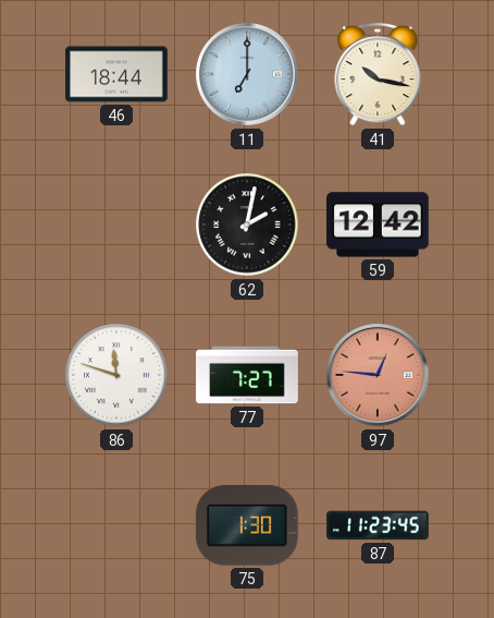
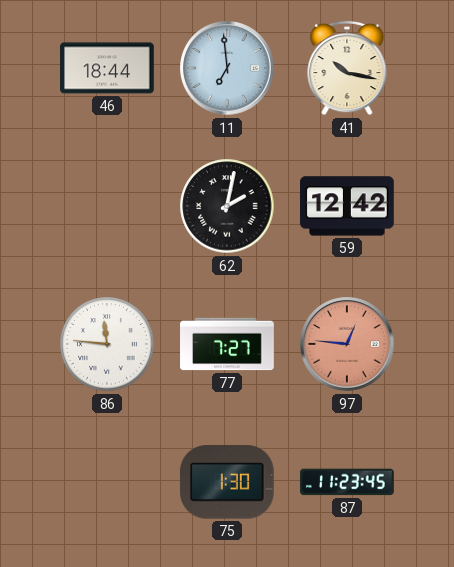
11: 7:00 -> 6:59
86: 11:48 -> 11:46
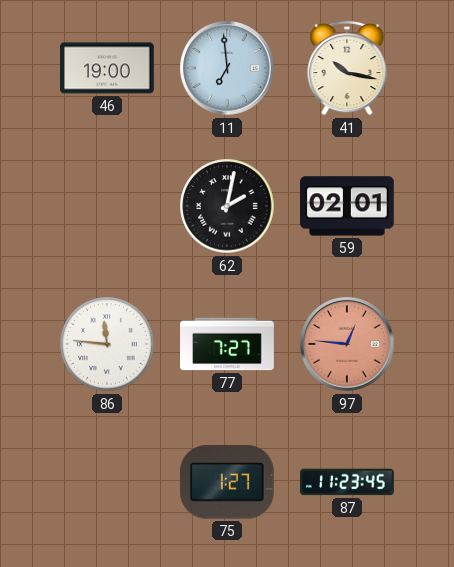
46: 18:44 -> 19:00
59: 12:42 -> 02:01
75: 1:30 -> 1:27
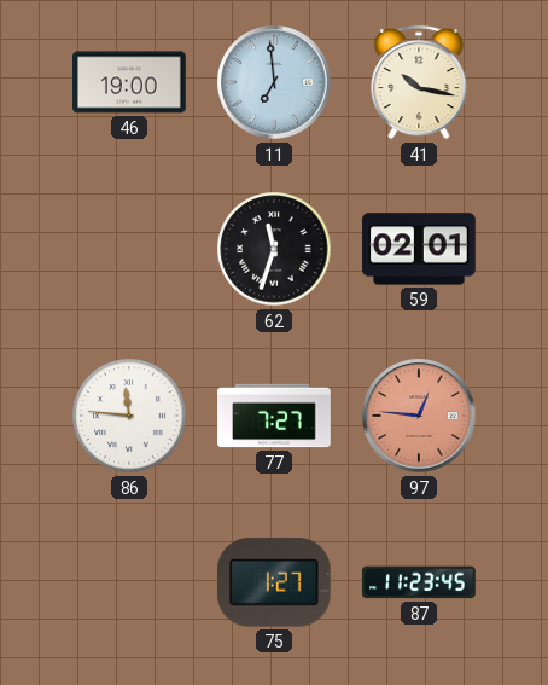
62: 2:02 -> 11:33
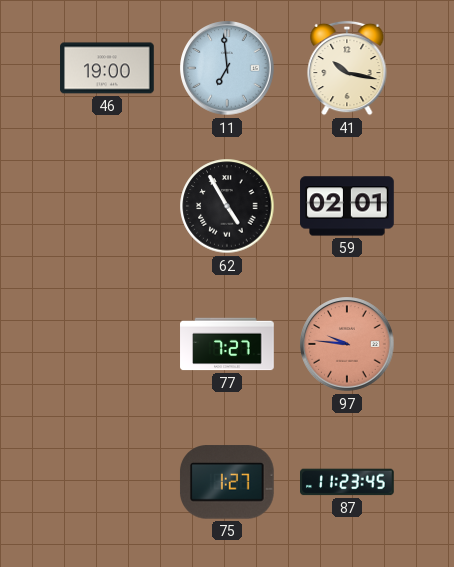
62: 11:33 -> 4:55
86: 11:46 -> none
97: 12:46 -> 9:46
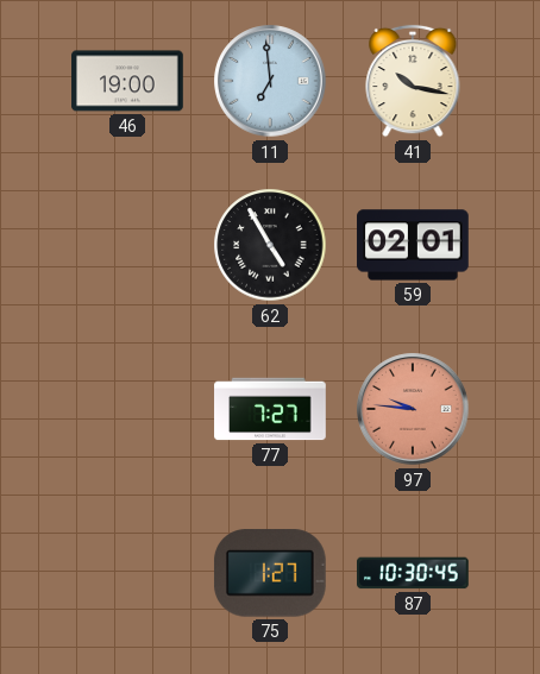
87: 11:23 -> 10:30
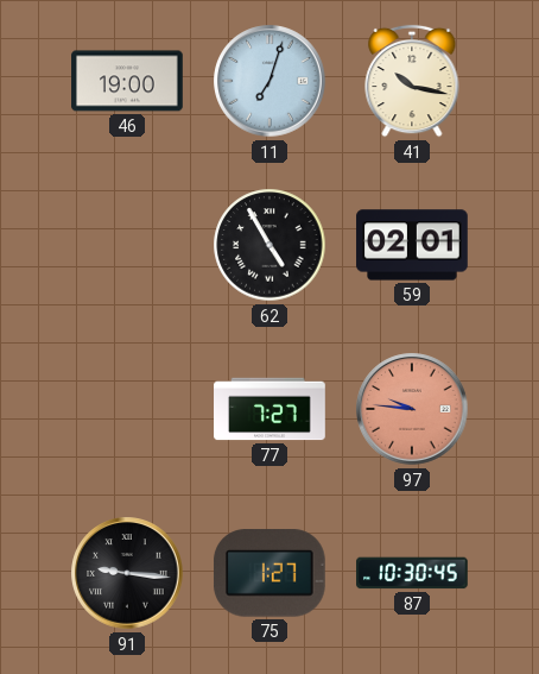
11: 6:59 -> 7:03
91: none -> 9:16
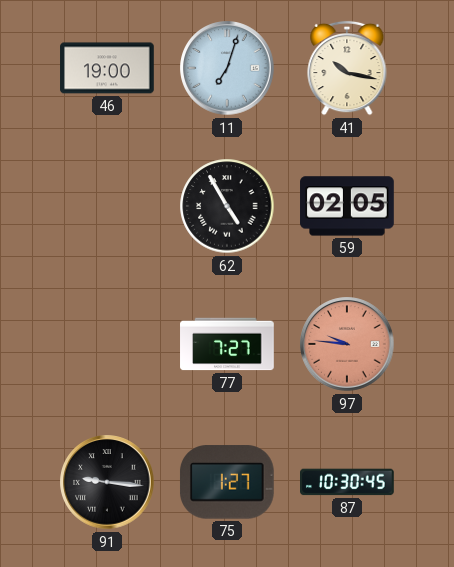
59: 02:01 -> 02:05
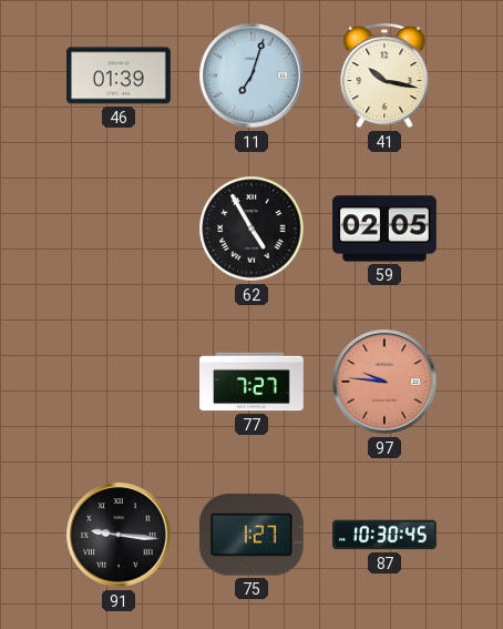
46: 19:00 -> 01:39
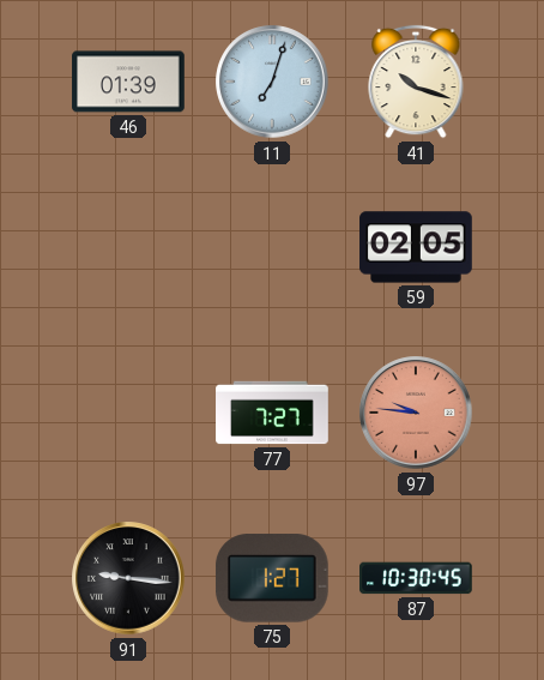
41: 10:17 -> 10:18
62: 4:55 -> none
